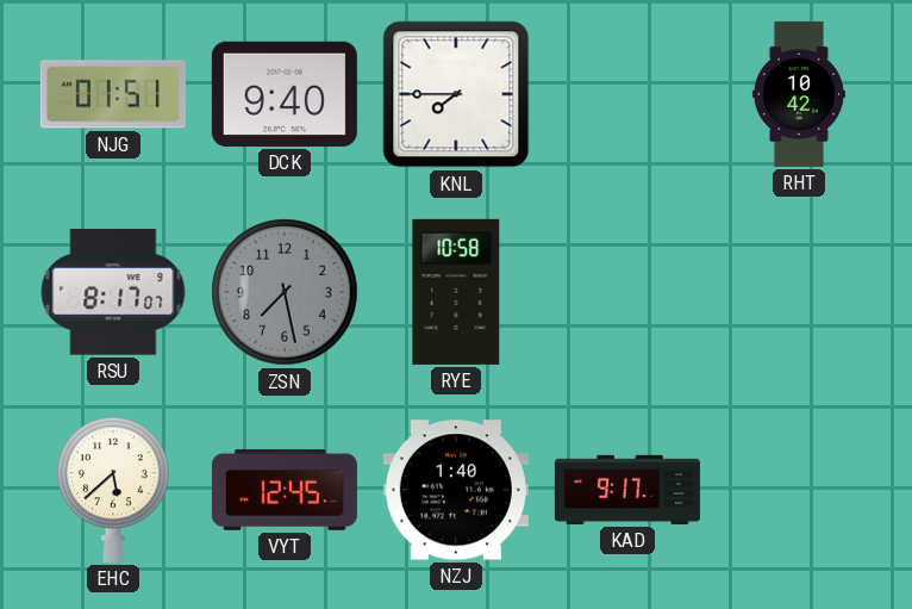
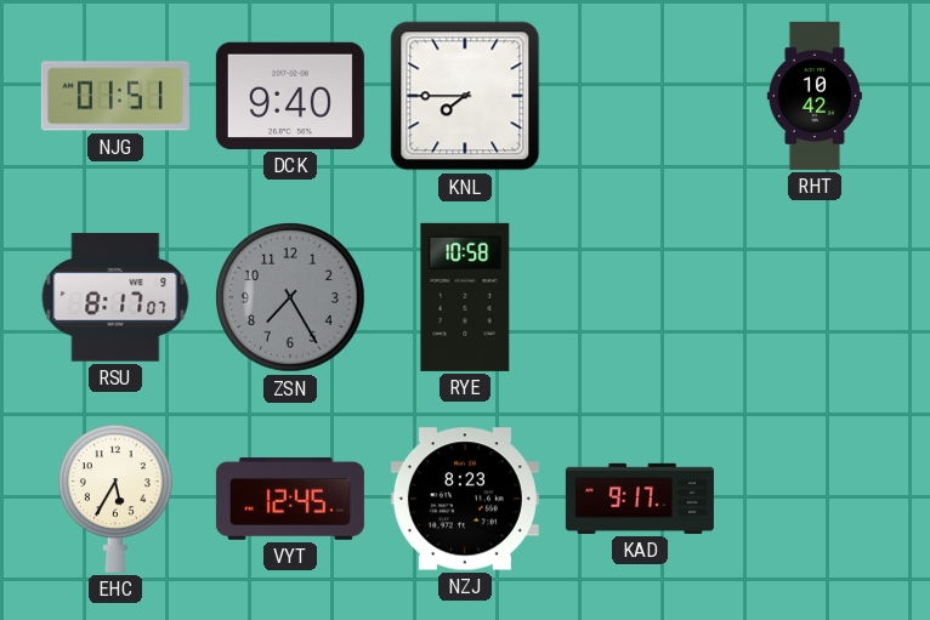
ZSN: 7:28 -> 7:25
EHC: 5:38 -> 5:35
NZJ: 1:40 -> 8:23
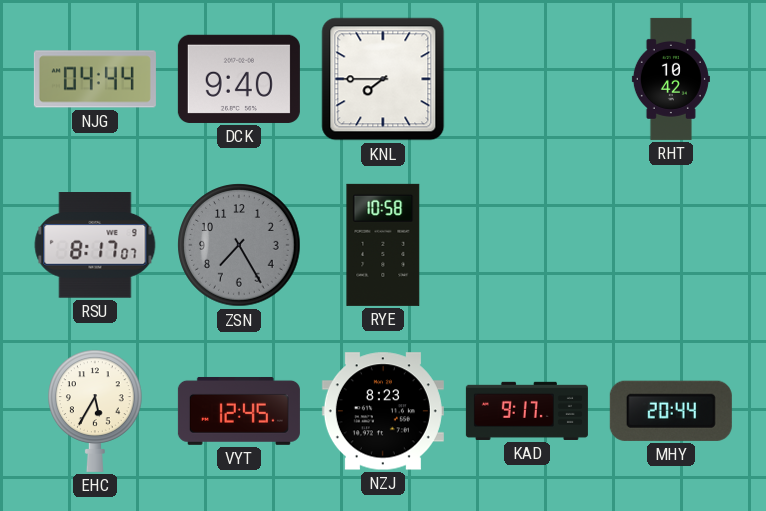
NJG: 01:51 -> 04:44
MHY: none -> 20:44
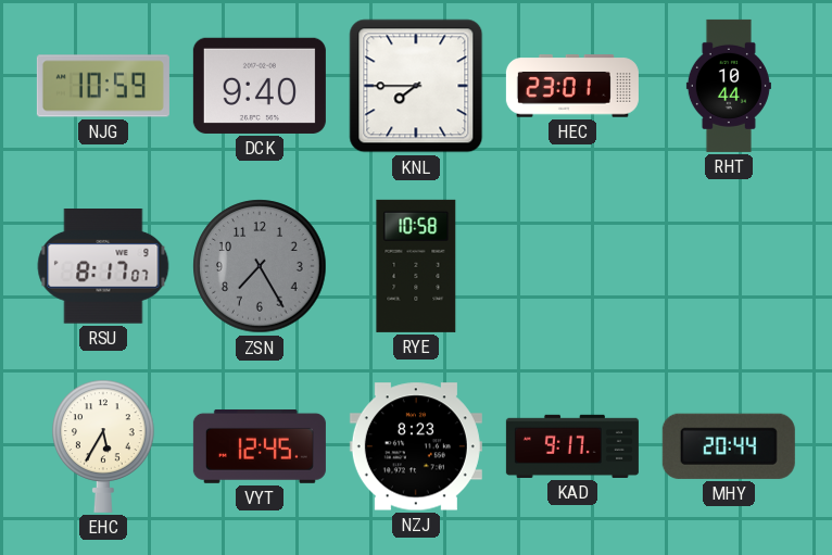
NJG: 04:44 -> 10:59
HEC: none -> 23:01
RHT: 10:42 -> 10:44
